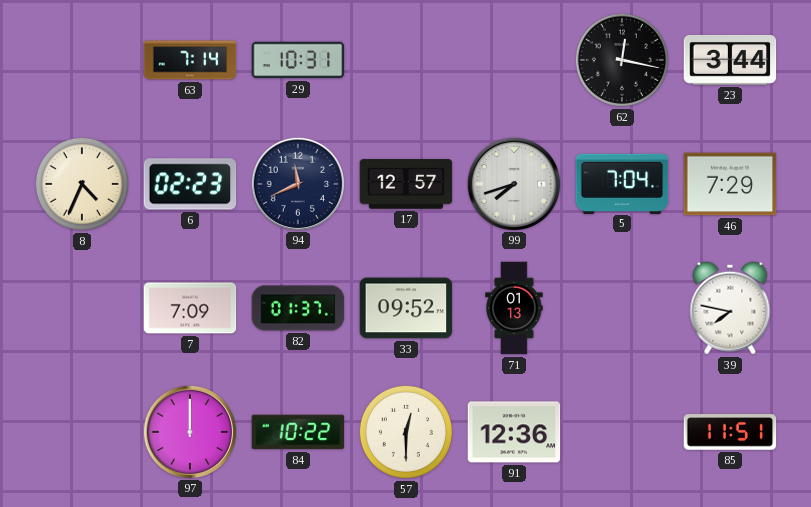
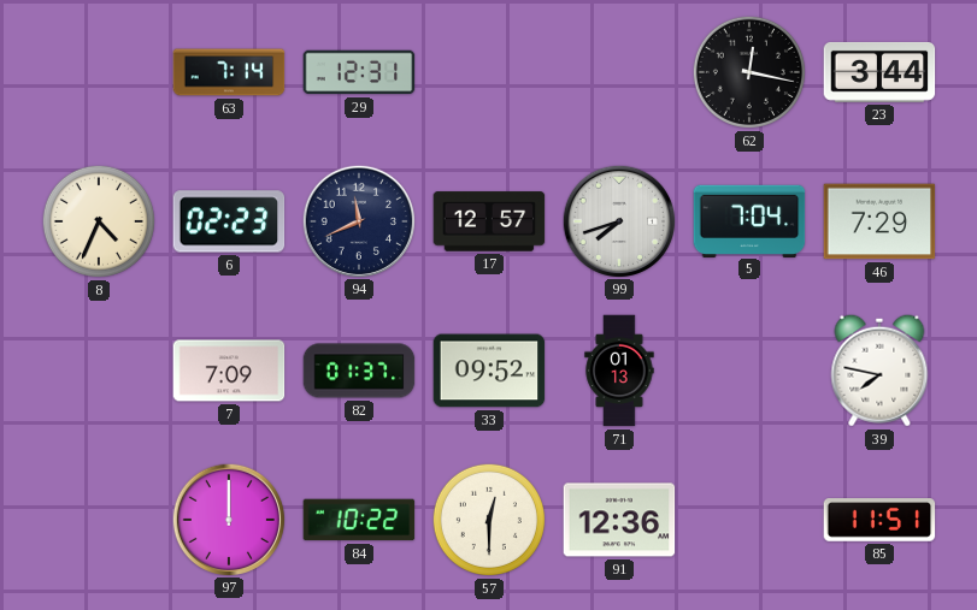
29: 10:31 -> 12:31
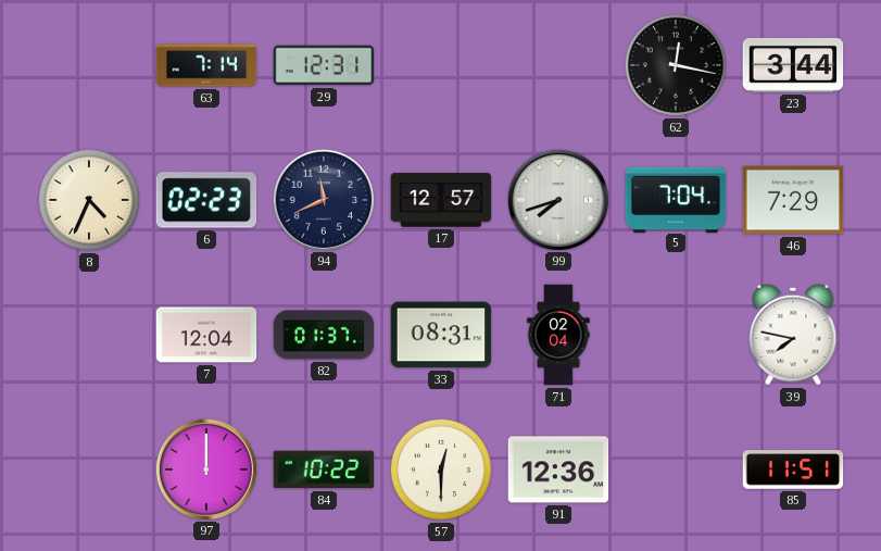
7: 7:09 -> 12:04
33: 09:52 -> 08:31
71: 01:13 -> 02:04
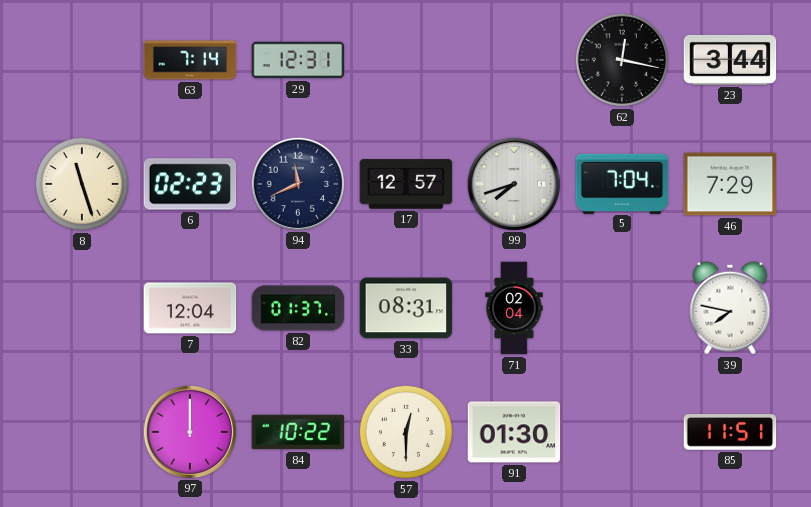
8: 4:34 -> 11:27
91: 12:36 -> 01:30
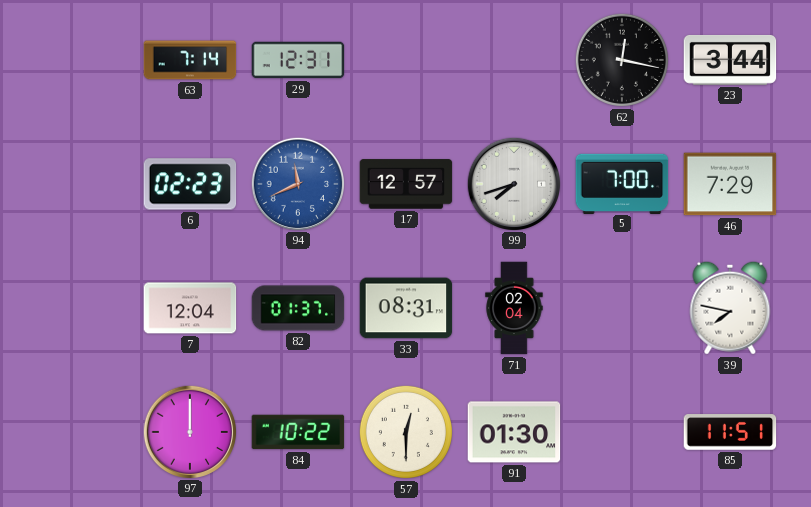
8: 11:27 -> none
94 dial: navy -> blue
5: 7:04 -> 7:00
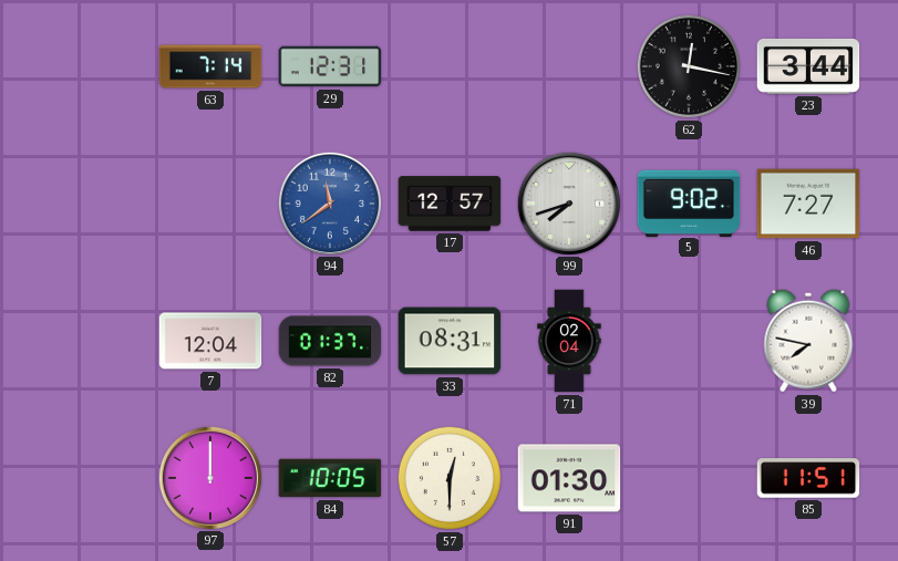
6: 02:23 -> none
94: 11:41 -> 11:39
5: 7:00 -> 9:02
46: 7:29 -> 7:27
84: 10:22 -> 10:05
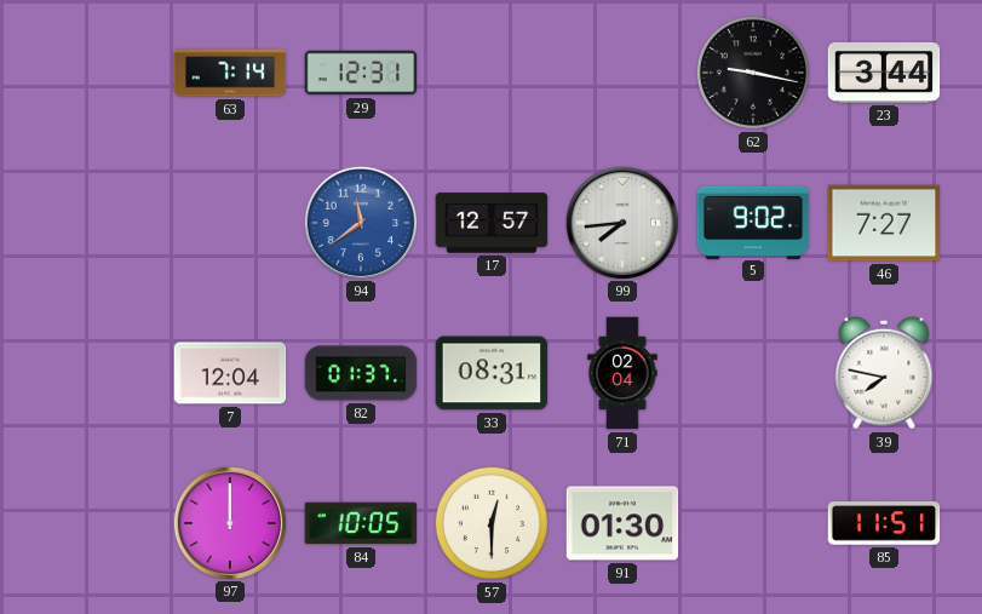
62: 12:17 -> 9:17
99: 7:42 -> 7:44
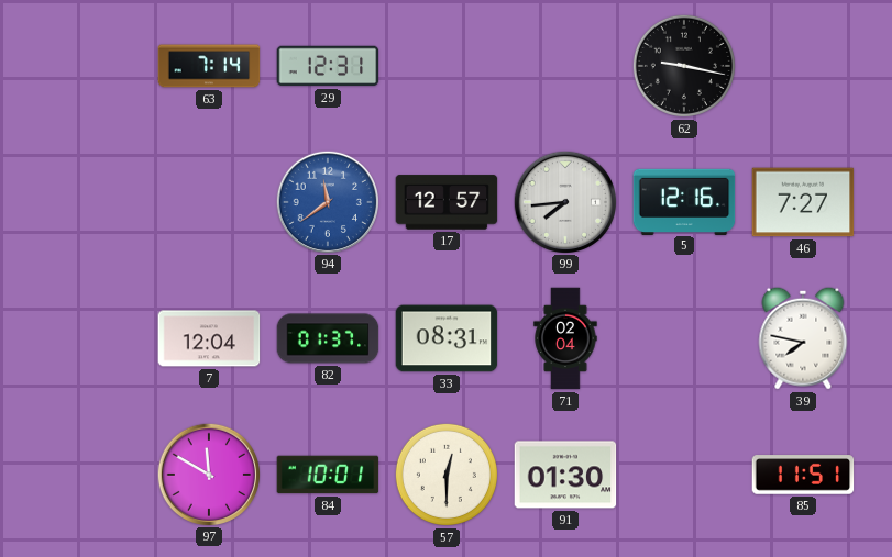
23: 3:44 -> none
5: 9:02 -> 12:16
97: 12:00 -> 11:50
84: 10:05 -> 10:01
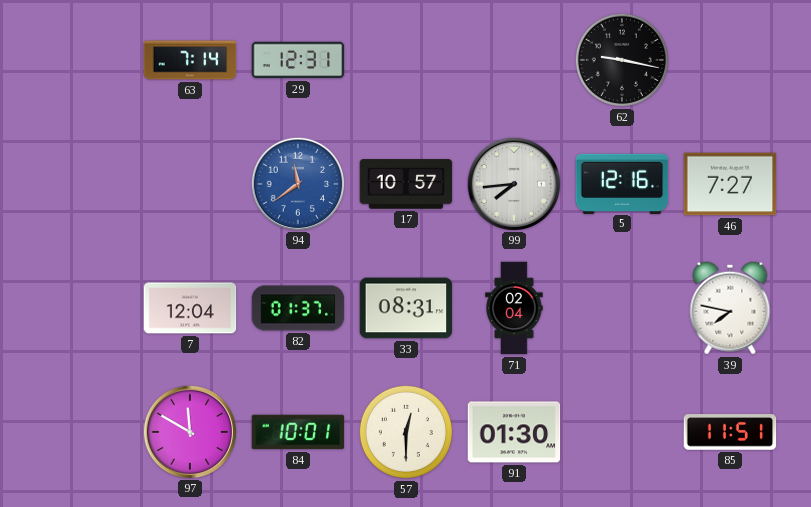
17: 12:57 -> 10:57
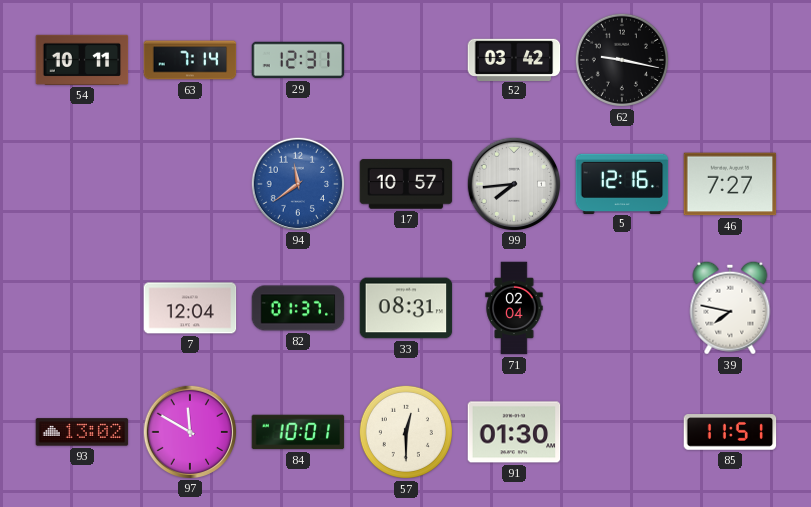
54: none -> 10:11
52: none -> 03:42
93: none -> 13:02
